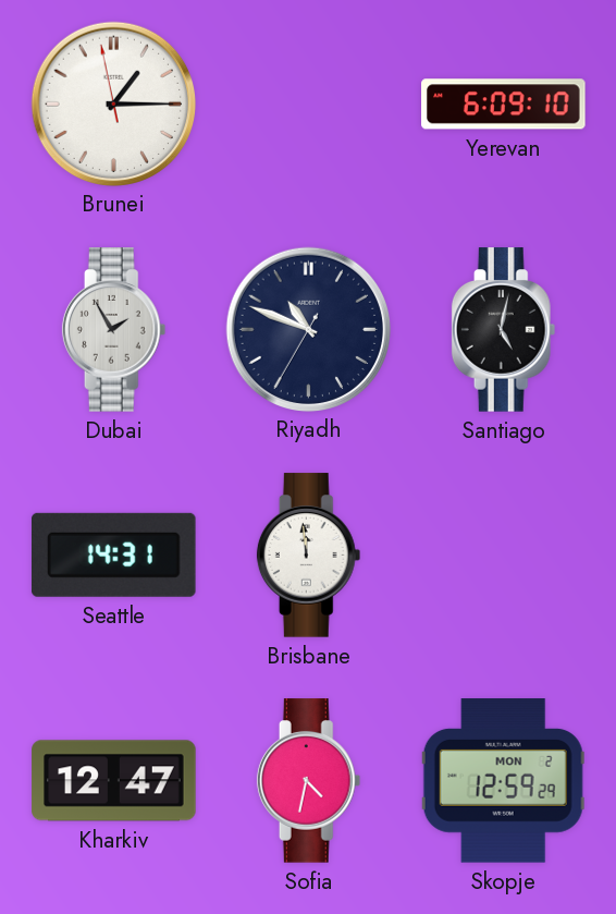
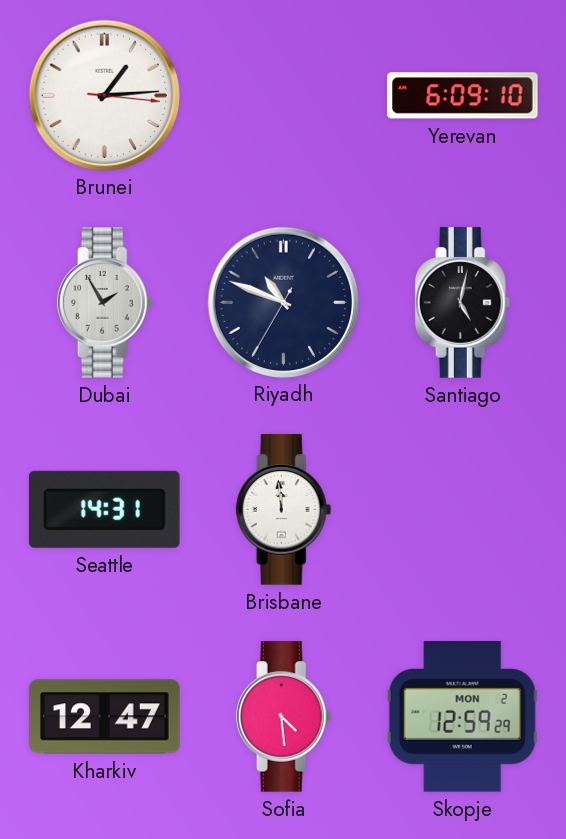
Brunei: 1:14:58 -> 1:14:16
Sofia: 4:32 -> 4:29
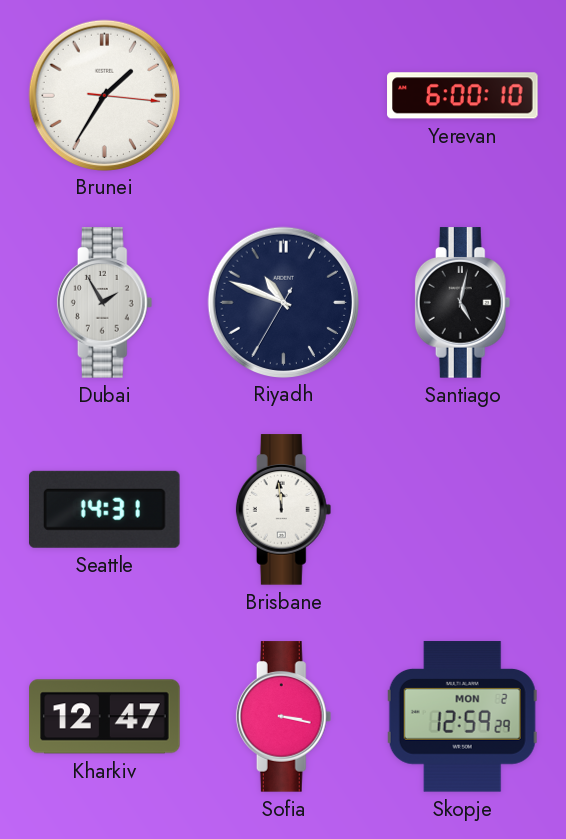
Brunei: 1:14 -> 1:35
Yerevan: 6:09 -> 6:00
Sofia: 4:29 -> 3:17
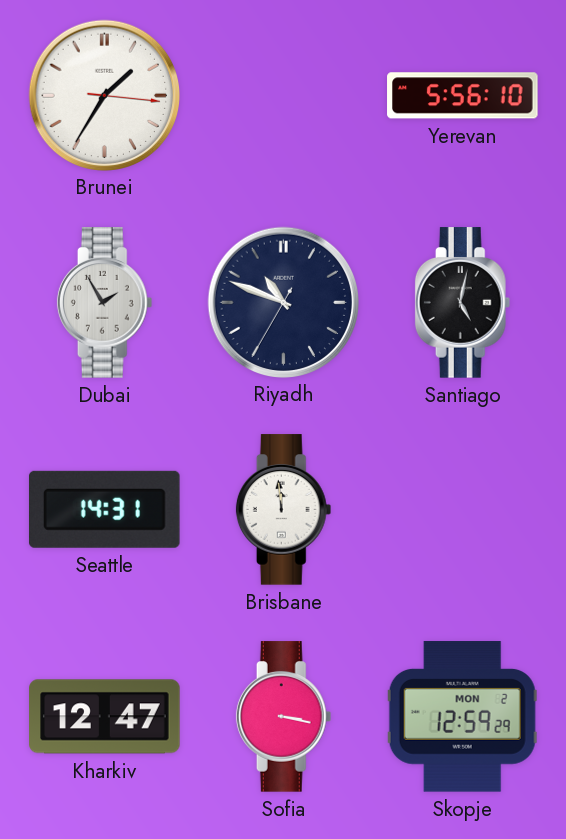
Yerevan: 6:00 -> 5:56
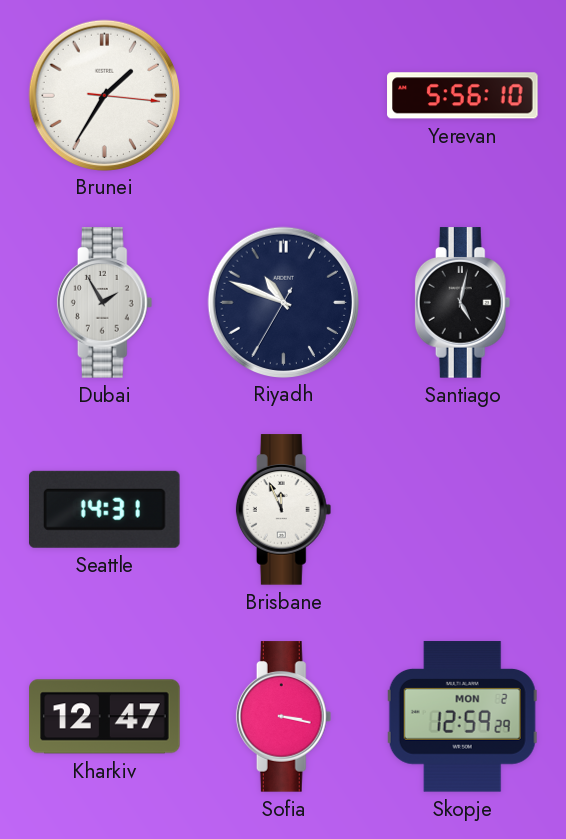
Brisbane: 11:59 -> 11:56
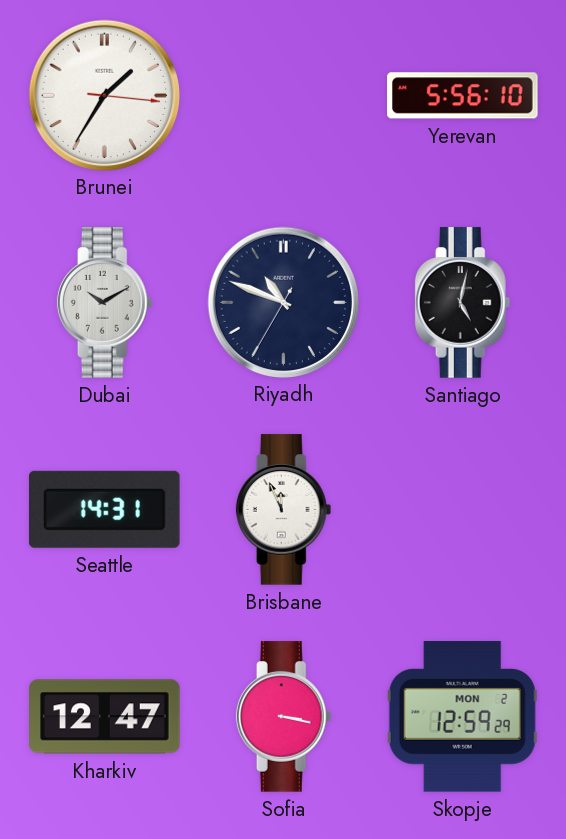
Dubai: 1:55 -> 10:10
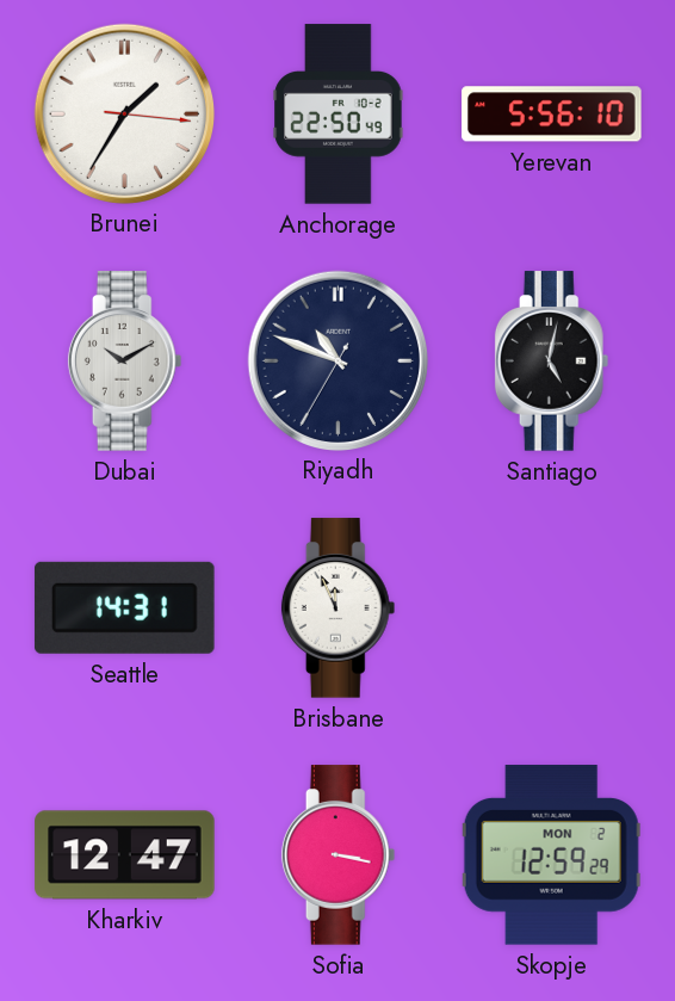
Anchorage: none -> 22:50
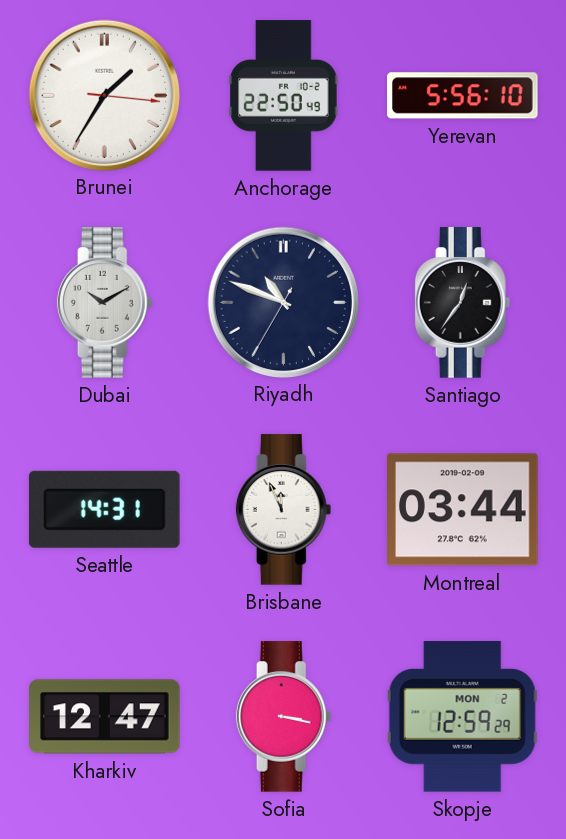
Santiago: 5:02 -> 12:36
Montreal: none -> 03:44
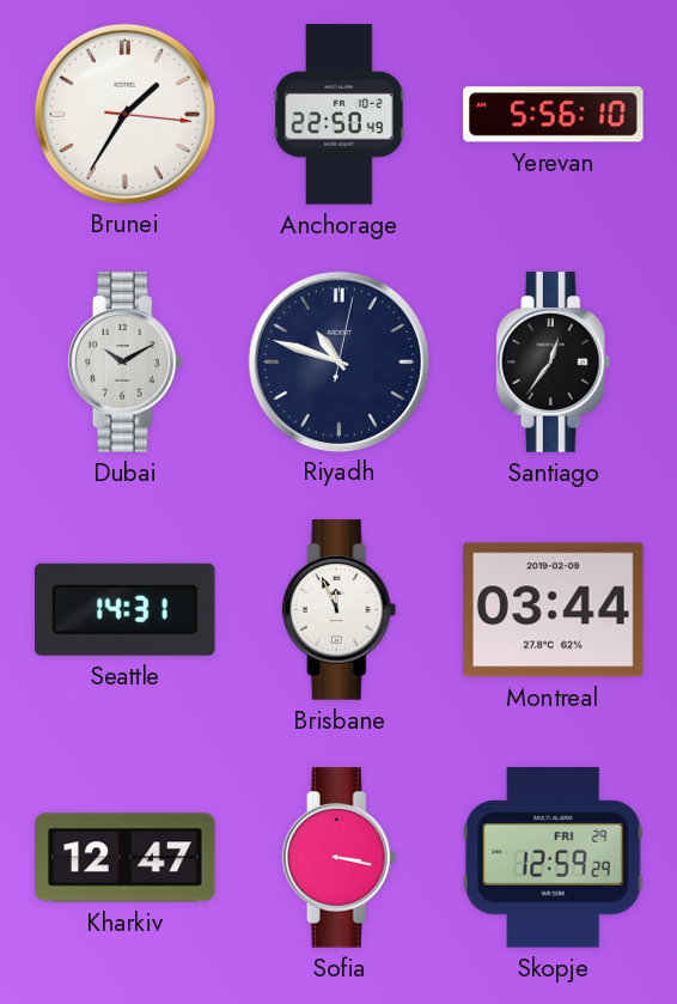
Riyadh: 10:48:35 -> 10:48:02
Skopje date: MON 2 -> FRI 29
